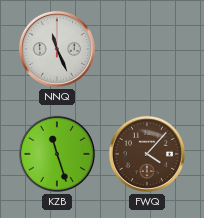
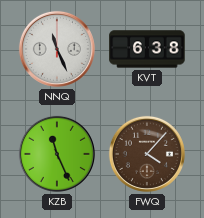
KVT: none -> 6:38
KZB: 11:27 -> 11:26
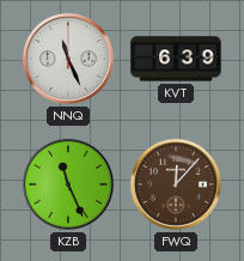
KVT: 6:38 -> 6:39
FWQ: 4:07 -> 12:07
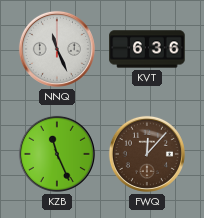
KVT: 6:39 -> 6:36
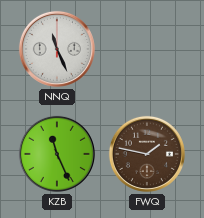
KVT: 6:36 -> none
FWQ: 12:07 -> 1:47
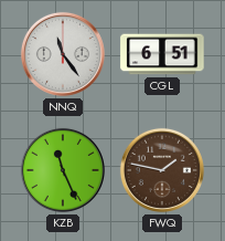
NNQ: 11:26 -> 11:24
CGL: none -> 6:51
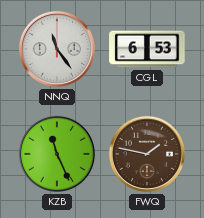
CGL: 6:51 -> 6:53
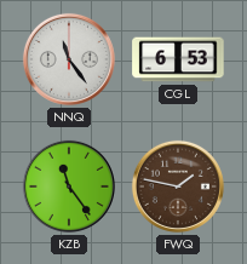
KZB: 11:26 -> 11:24
